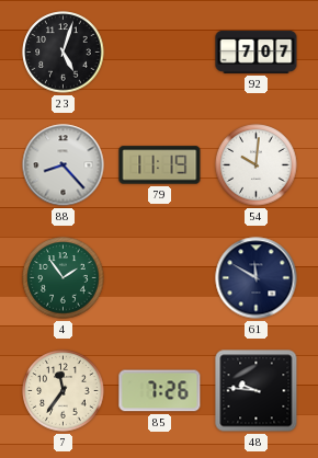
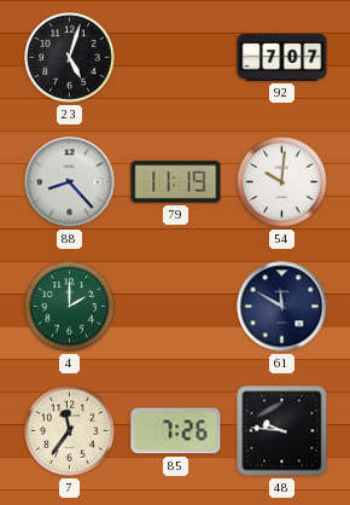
4: 1:54 -> 2:00
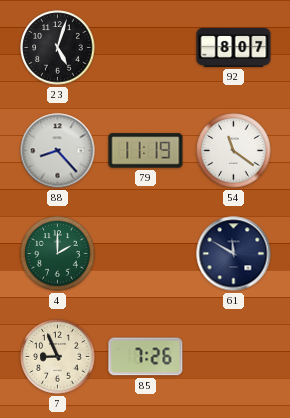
92: 7:07 -> 8:07
54: 10:01 -> 11:21
7: 11:36 -> 8:56
48: 9:46 -> none
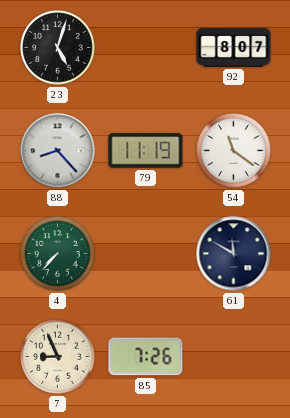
4: 2:00 -> 7:37
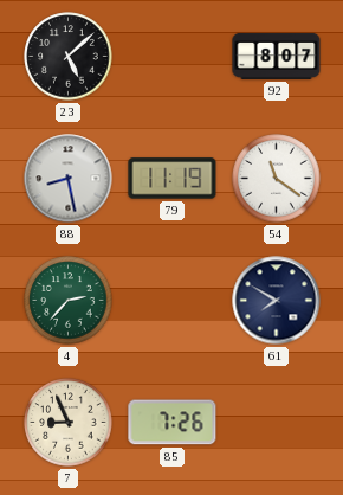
23: 5:03 -> 5:08
88: 8:23 -> 8:28
4: 7:37 -> 2:37
61: 11:50 -> 7:50
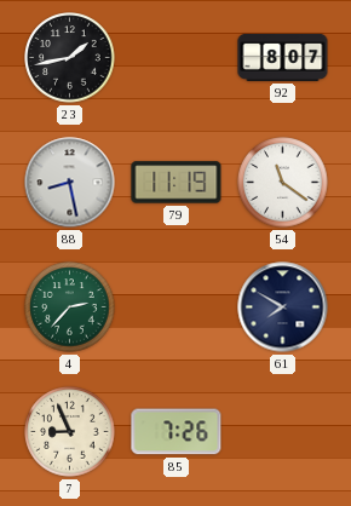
23: 5:08 -> 1:43
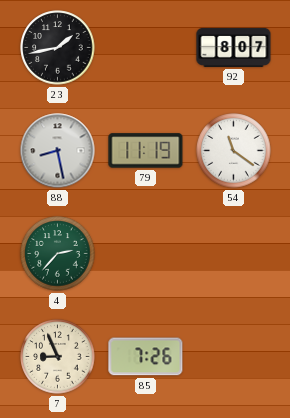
61: 7:50 -> none
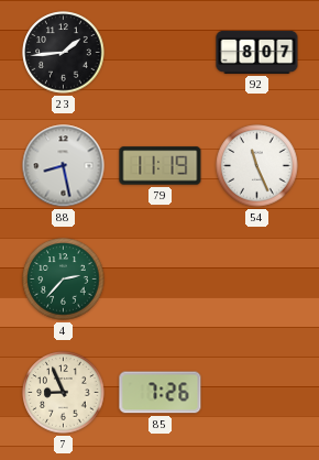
23: 1:43 -> 1:44
54: 11:21 -> 11:26
